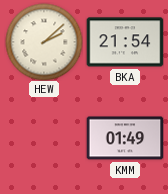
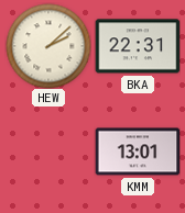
BKA: 21:54 -> 22:31
KMM: 01:49 -> 13:01
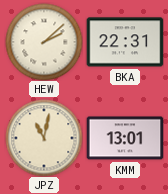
JPZ: none -> 11:02
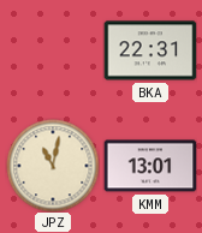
HEW: 2:08 -> none
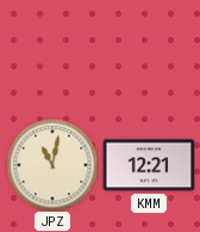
BKA: 22:31 -> none
KMM: 13:01 -> 12:21
